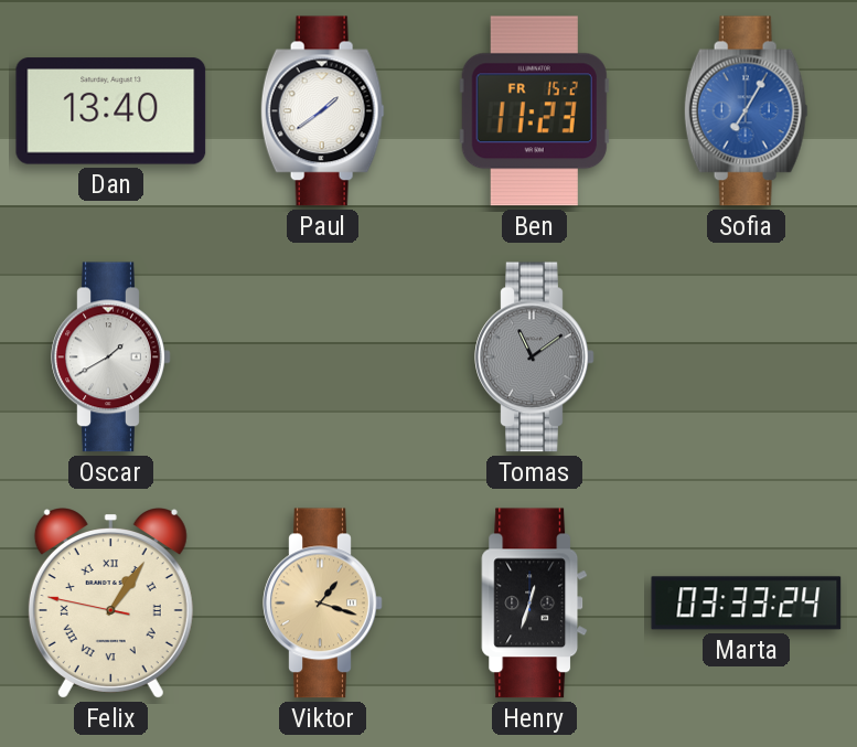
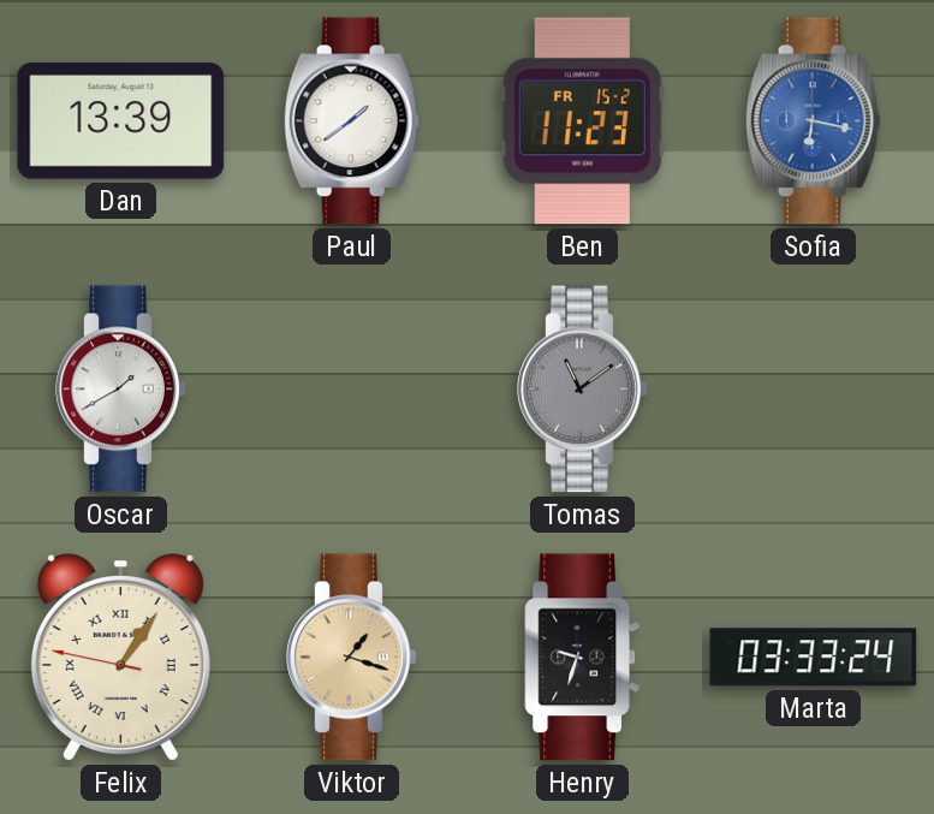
Dan: 13:40 -> 13:39
Sofia: 7:05 -> 6:17
Henry: 12:33 -> 9:33
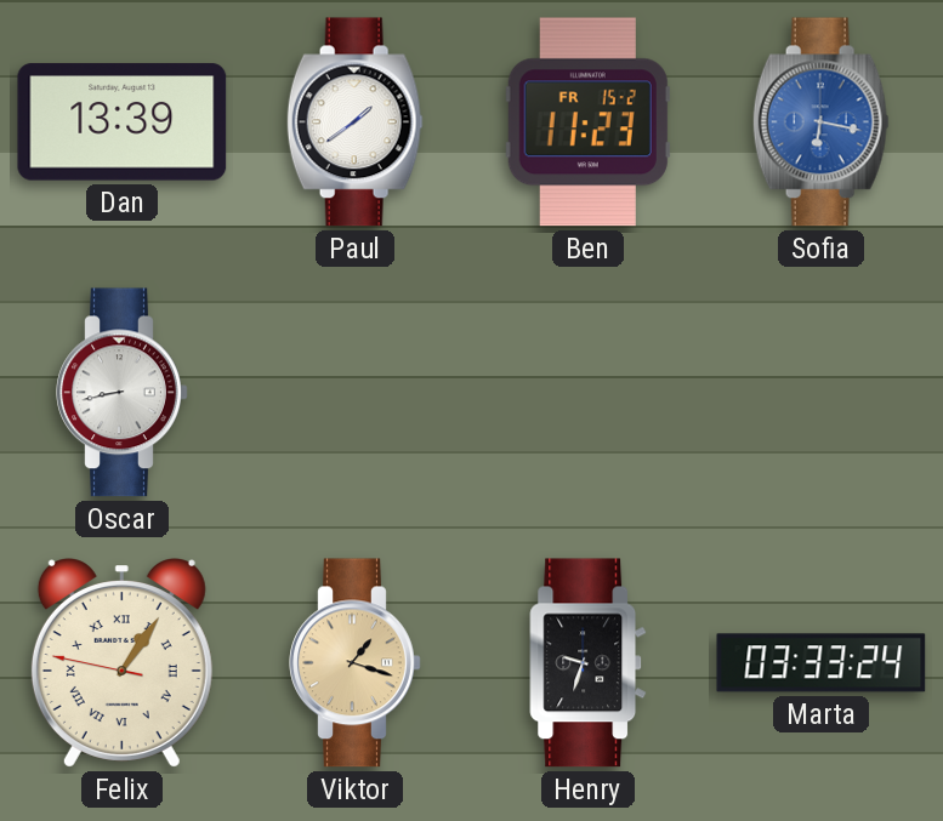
Oscar: 1:40 -> 8:43
Tomas: 11:09 -> none
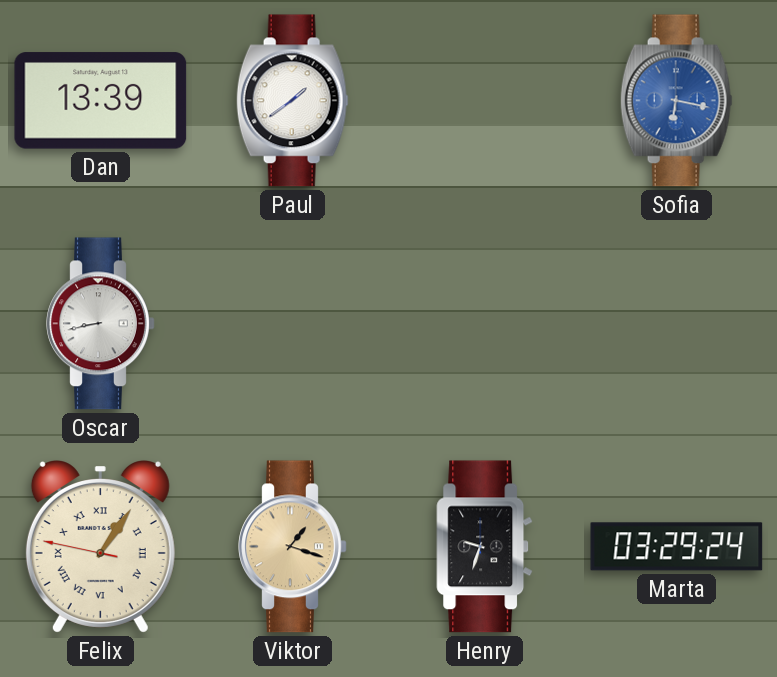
Ben: 11:23 -> none
Marta: 03:33 -> 03:29
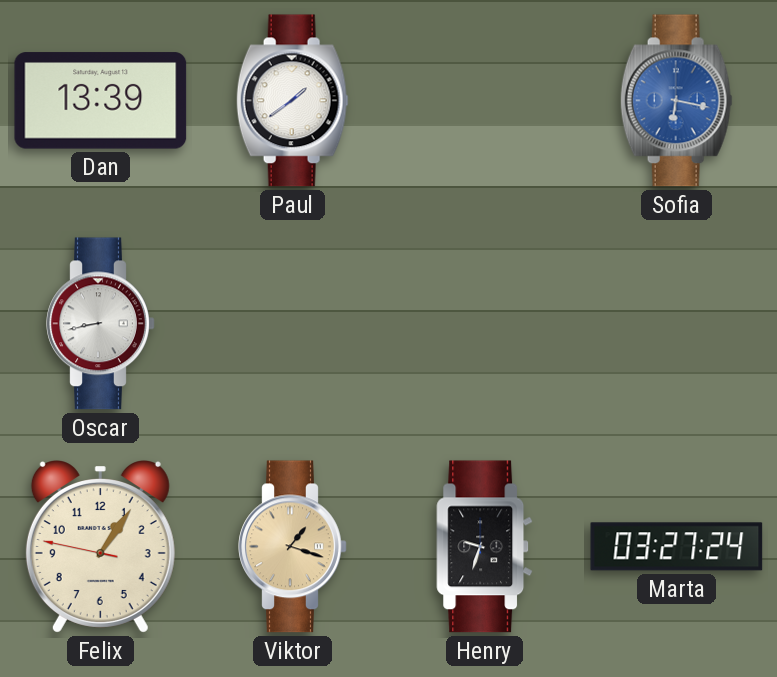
Felix numerals: Roman -> Arabic
Marta: 03:29 -> 03:27
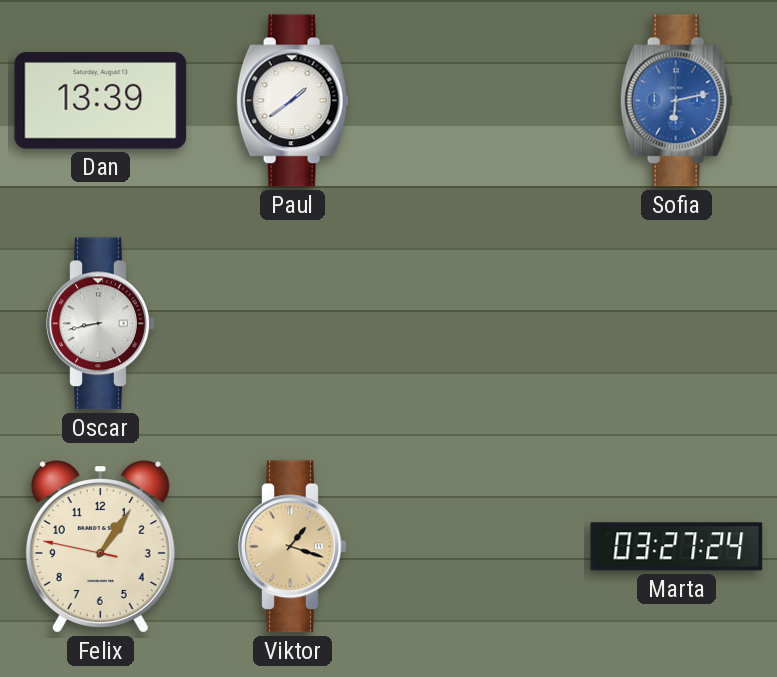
Sofia: 6:17 -> 6:13
Henry: 9:33 -> none
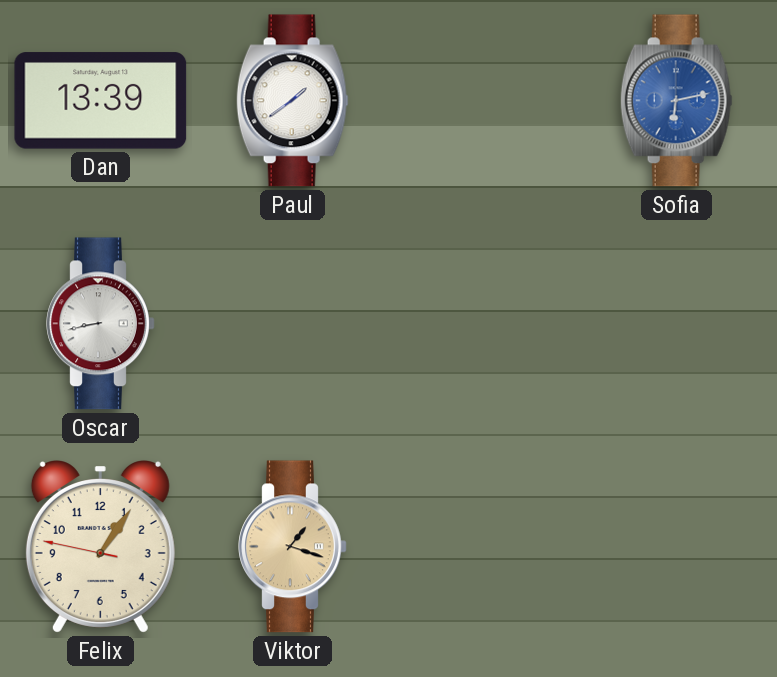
Marta: 03:27 -> none
